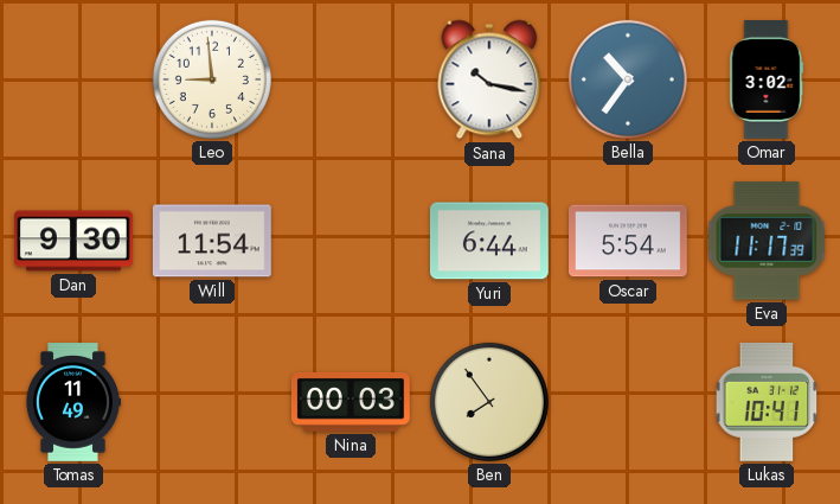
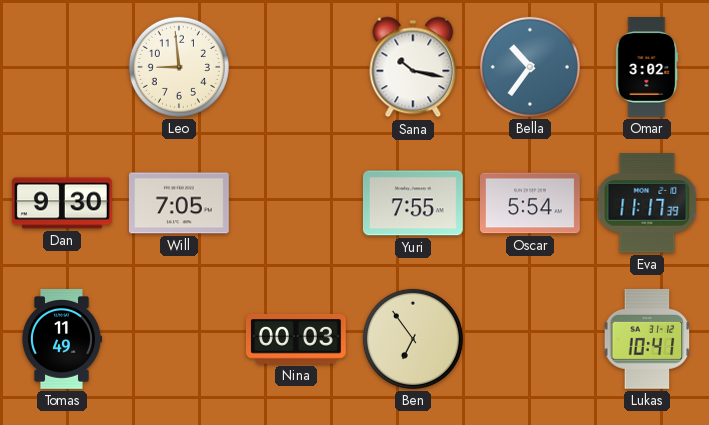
Will: 11:54 -> 7:05
Yuri: 6:44 -> 7:55
Ben: 7:54 -> 6:54
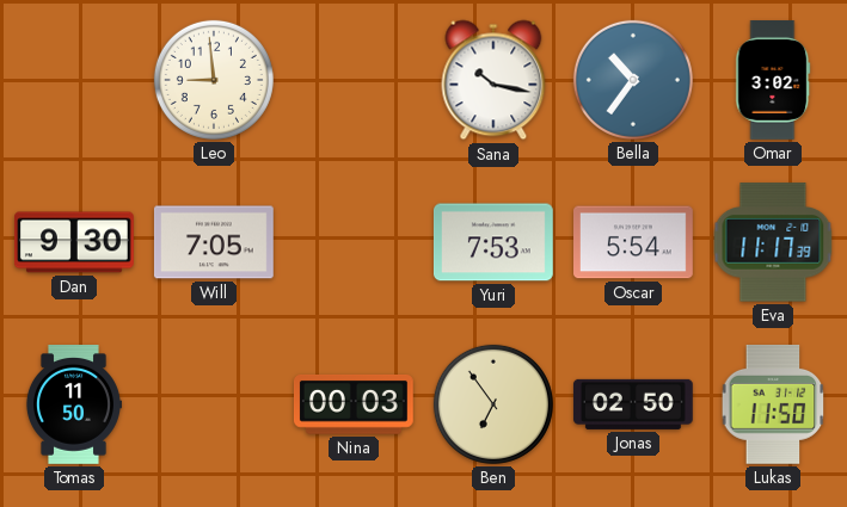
Yuri: 7:55 -> 7:53
Tomas: 11:49 -> 11:50
Jonas: none -> 02:50
Lukas: 10:41 -> 11:50
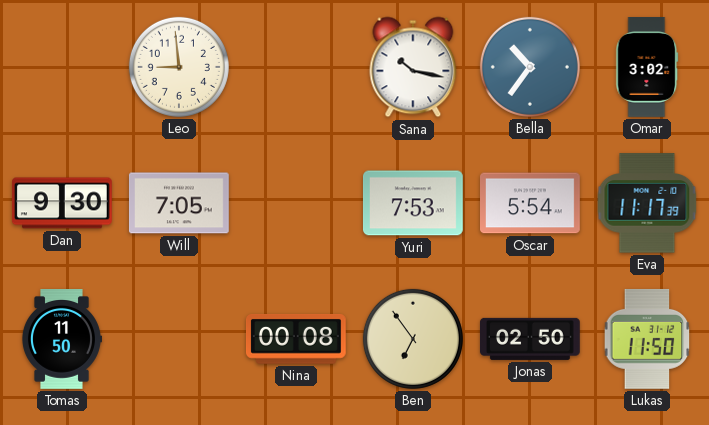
Nina: 00:03 -> 00:08
